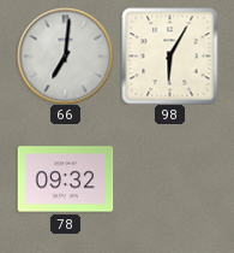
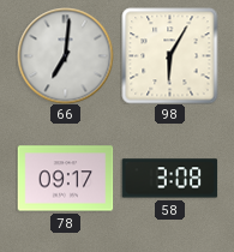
78: 09:32 -> 09:17
58: none -> 3:08
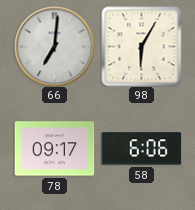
58: 3:08 -> 6:06
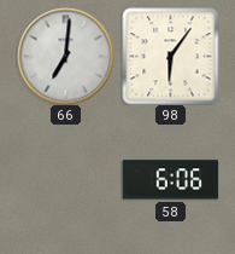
98: 6:05 -> 6:06
78: 09:17 -> none
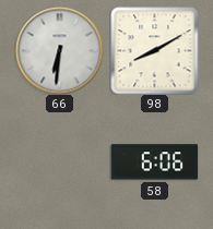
66: 7:01 -> 6:31
98: 6:06 -> 8:10
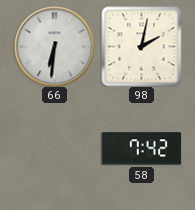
98: 8:10 -> 2:02
58: 6:06 -> 7:42
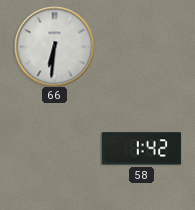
98: 2:02 -> none
58: 7:42 -> 1:42
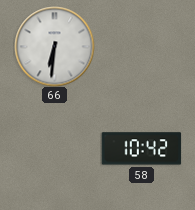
58: 1:42 -> 10:42
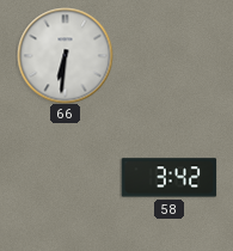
58: 10:42 -> 3:42
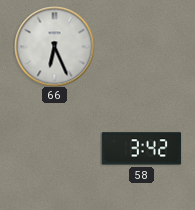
66: 6:31 -> 6:26
